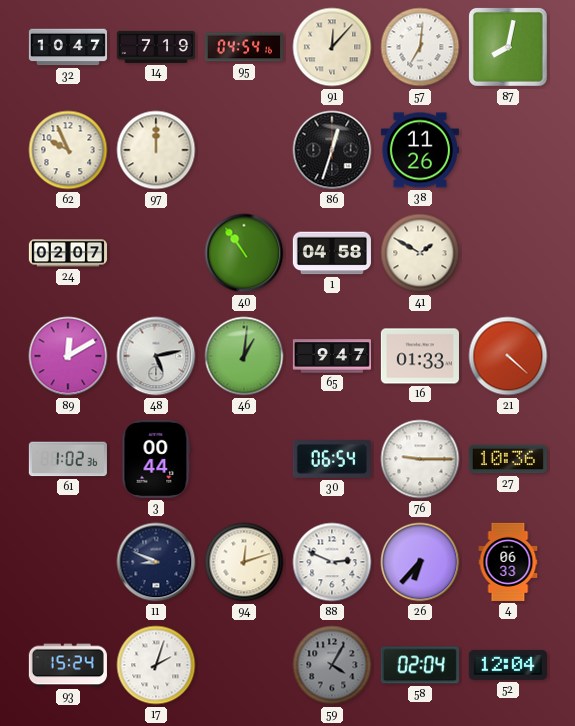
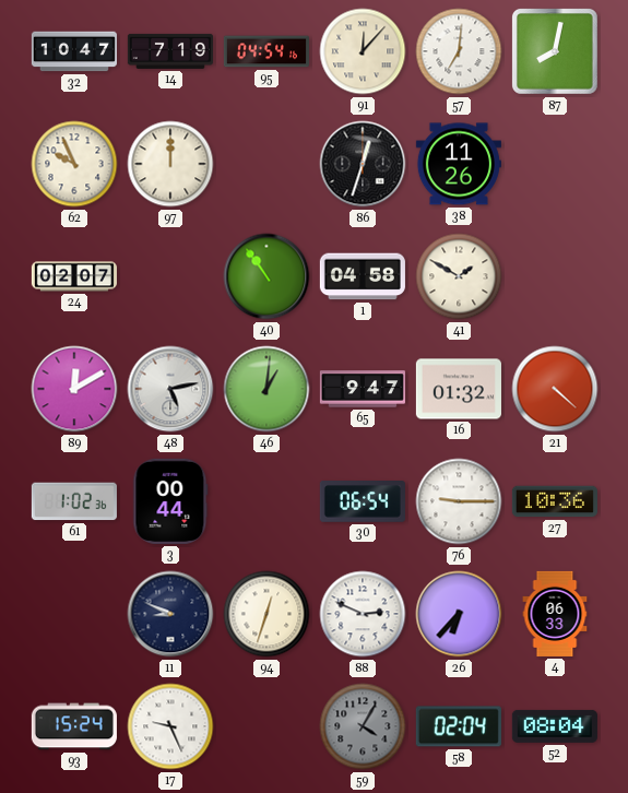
16: 01:33 -> 01:32
94: 12:12 -> 12:33
17: 2:03 -> 9:26
52: 12:04 -> 08:04
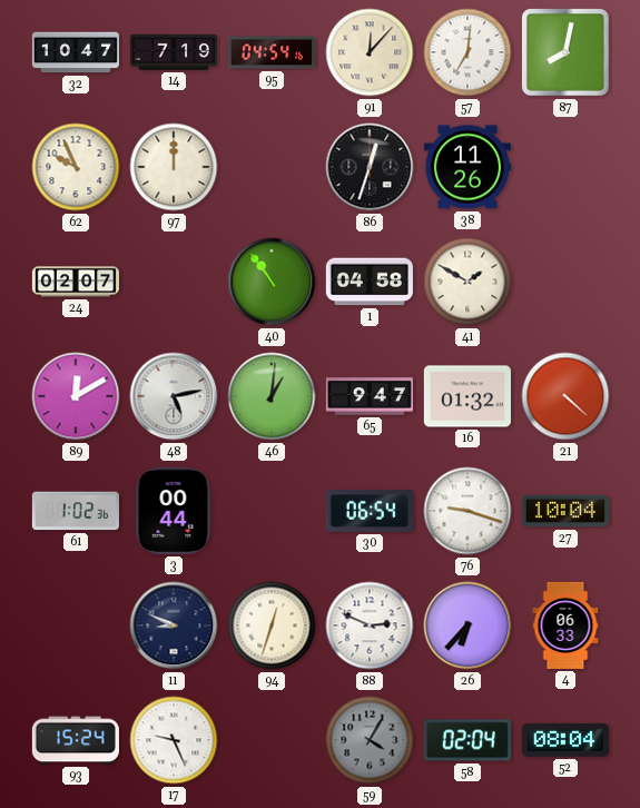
76: 9:15 -> 9:18
27: 10:36 -> 10:04
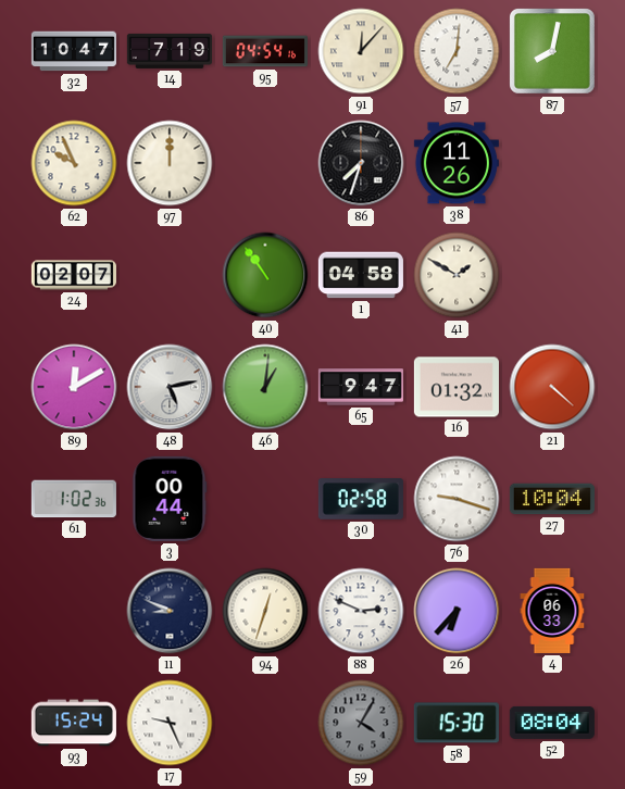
86: 12:33 -> 7:33
30: 06:54 -> 02:58
58: 02:04 -> 15:30
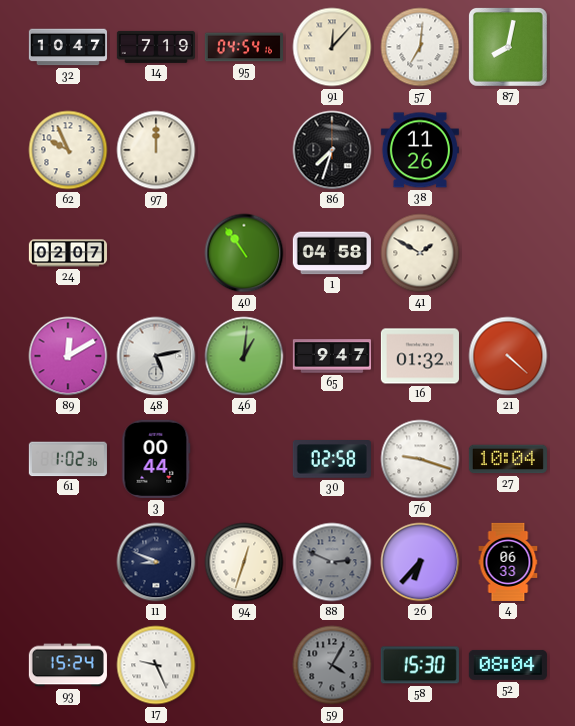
88 dial: white -> grey
